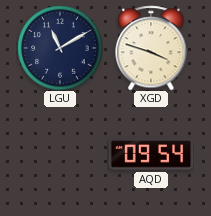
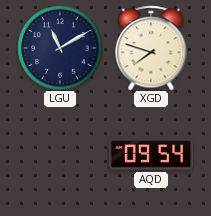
XGD: 3:48 -> 7:48
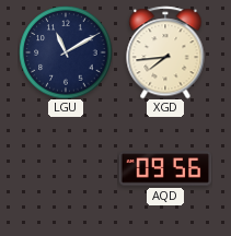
XGD: 7:48 -> 7:44
AQD: 09:54 -> 09:56
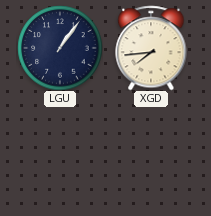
LGU: 11:10 -> 1:06
AQD: 09:56 -> none
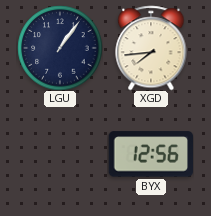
BYX: none -> 12:56
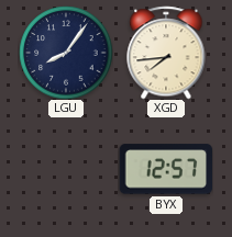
LGU: 1:06 -> 8:06
BYX: 12:56 -> 12:57
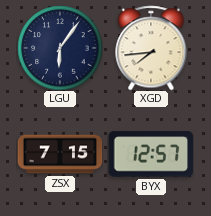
LGU: 8:06 -> 6:06
ZSX: none -> 7:15
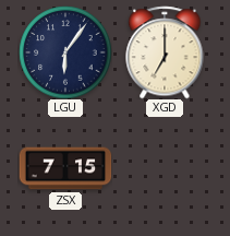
XGD: 7:44 -> 7:00
BYX: 12:57 -> none
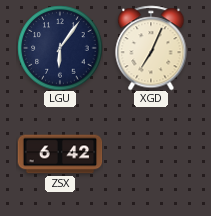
XGD: 7:00 -> 7:04
ZSX: 7:15 -> 6:42
